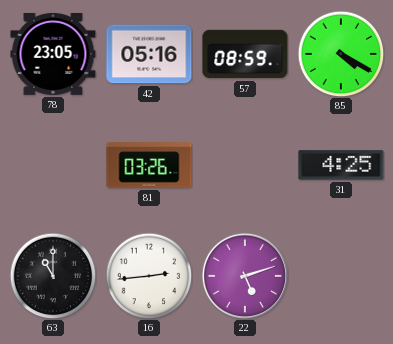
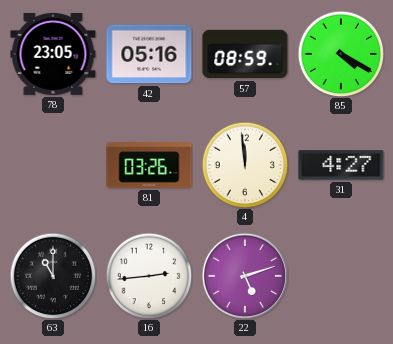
4: none -> 11:59
31: 4:25 -> 4:27
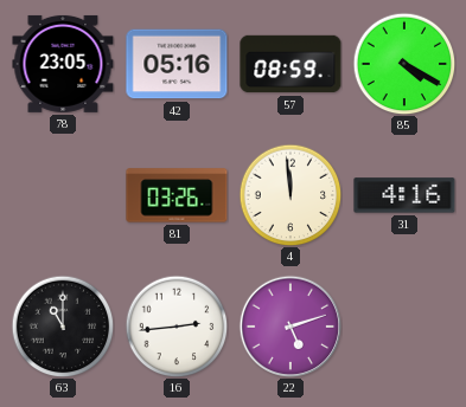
31: 4:27 -> 4:16
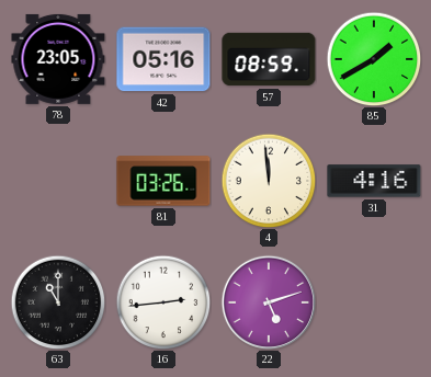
85: 4:20 -> 1:40
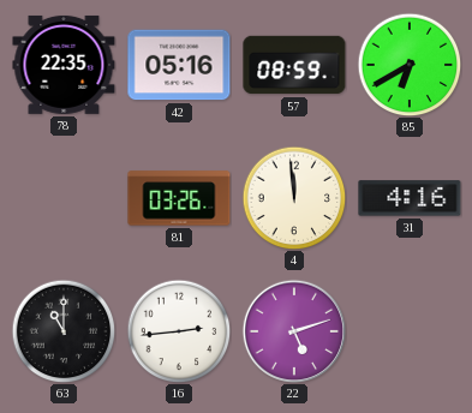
78: 23:05 -> 22:35
85: 1:40 -> 6:40
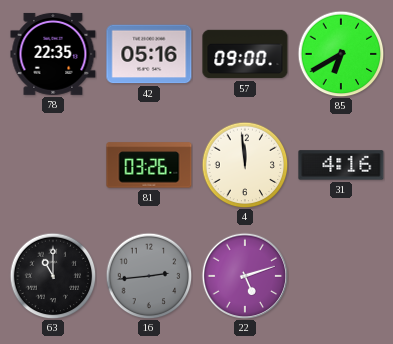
57: 08:59 -> 09:00
16 dial: white -> grey
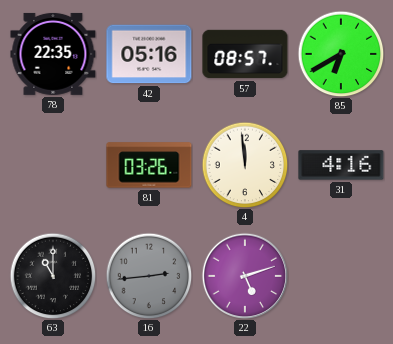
57: 09:00 -> 08:57
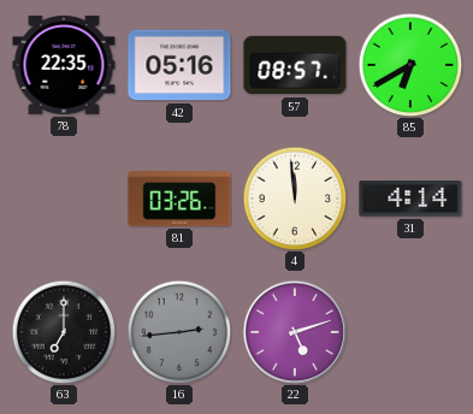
31: 4:16 -> 4:14
63: 11:00 -> 7:00
